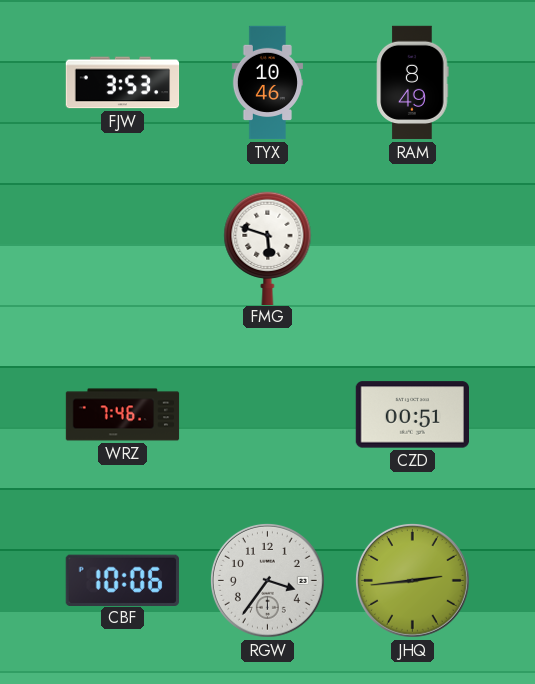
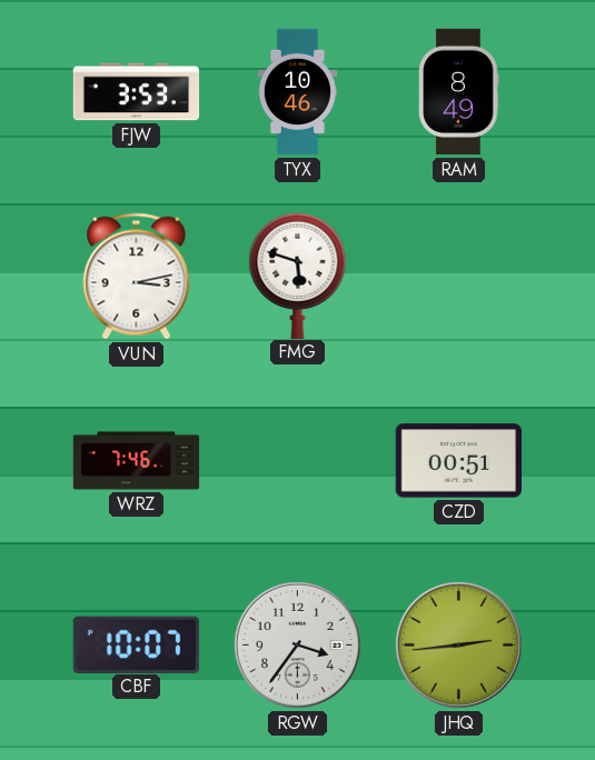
VUN: none -> 3:13
CBF: 10:06 -> 10:07
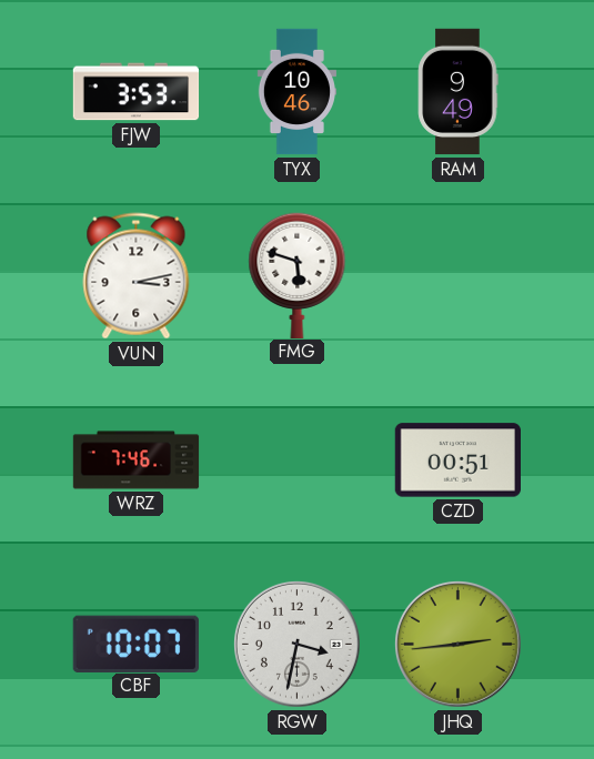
RAM: 8:49 -> 9:49
RGW: 3:36 -> 3:32
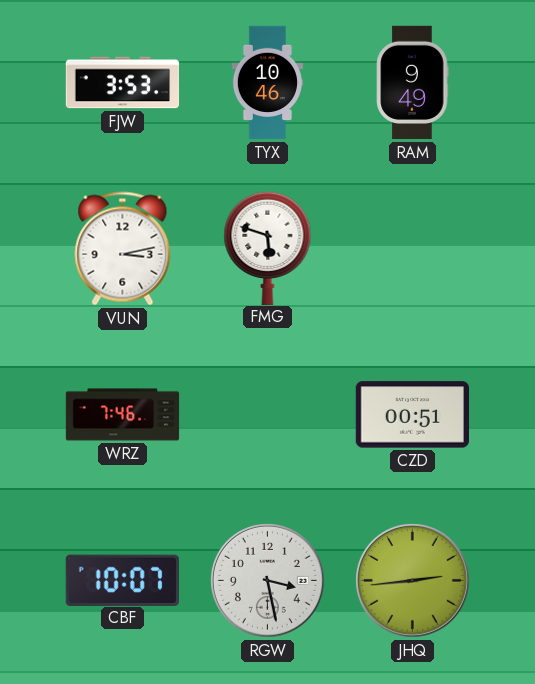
RGW: 3:32 -> 3:28
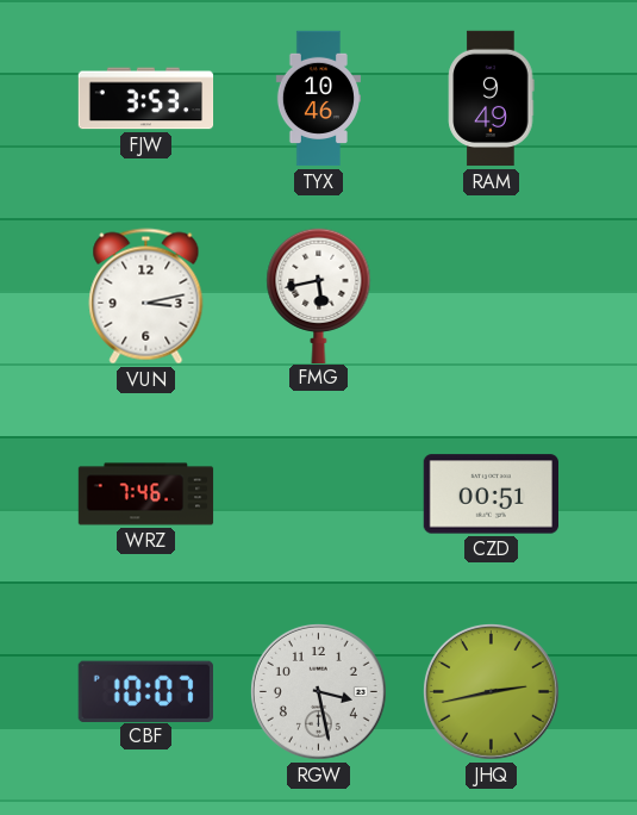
FMG: 5:48 -> 5:43
JHQ: 2:44 -> 2:43
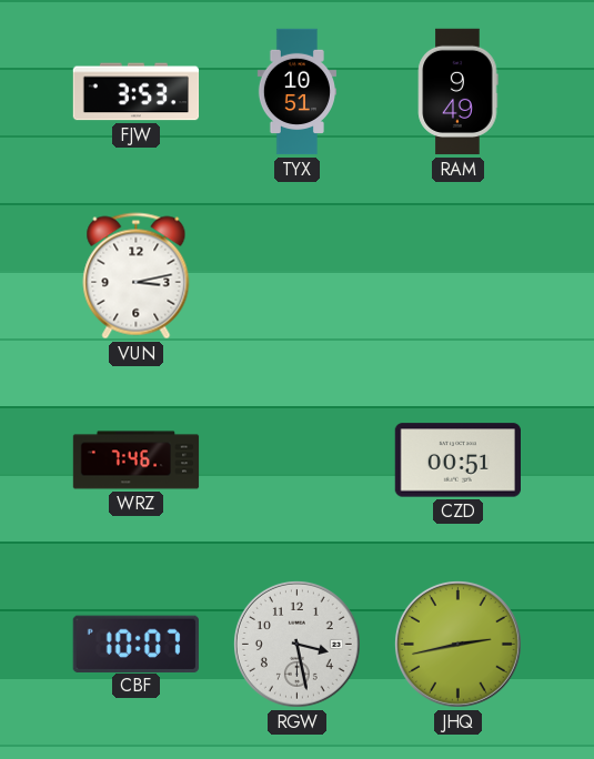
TYX: 10:46 -> 10:51
FMG: 5:43 -> none
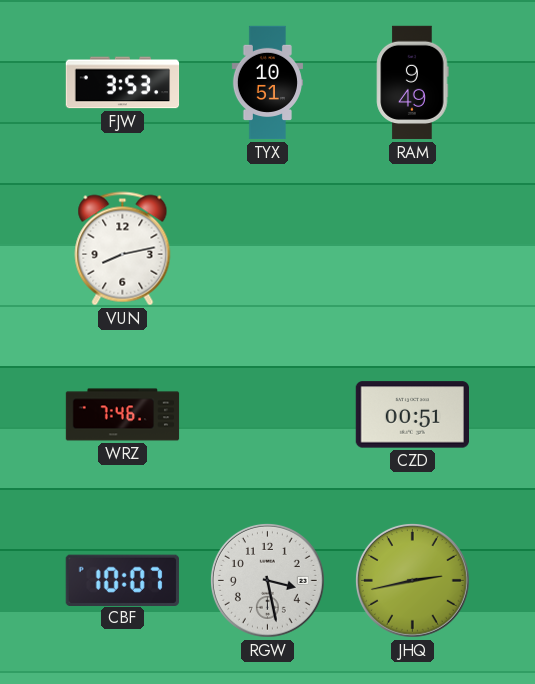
VUN: 3:13 -> 8:13
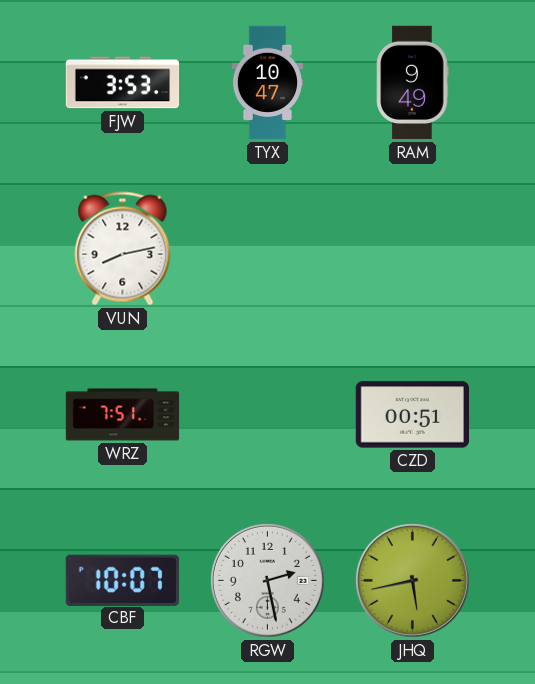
TYX: 10:51 -> 10:47
WRZ: 7:46 -> 7:51
RGW: 3:28 -> 2:28
JHQ: 2:43 -> 5:43
